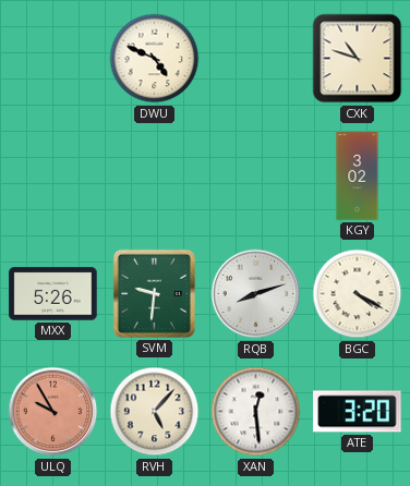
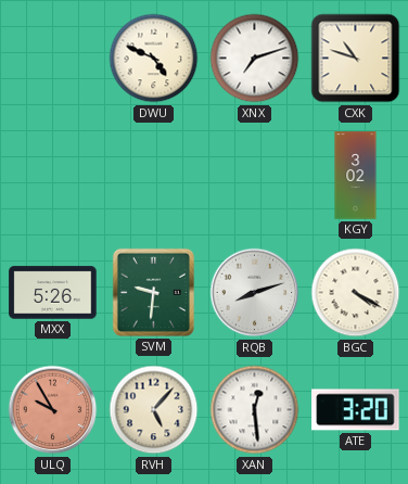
XNX: none -> 7:12
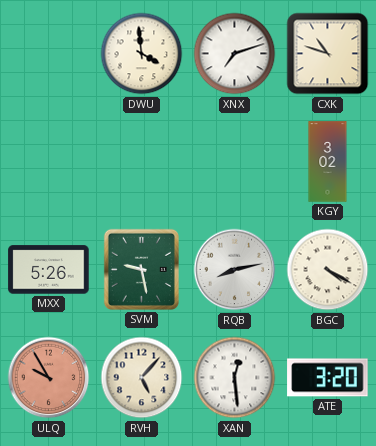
DWU: 4:49 -> 3:59
SVM: 9:31 -> 9:28
RQB: 8:12 -> 8:13
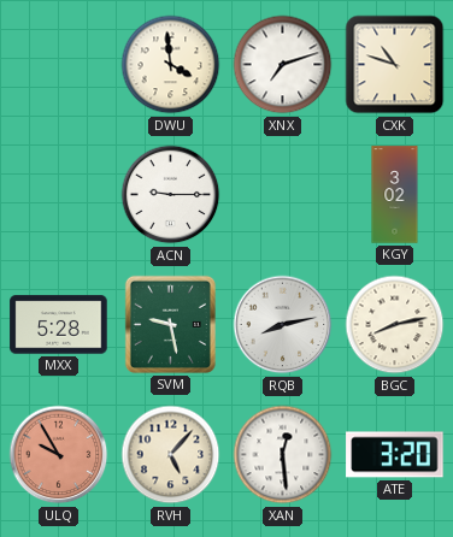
ACN: none -> 9:15
MXX: 5:26 -> 5:28
BGC: 4:20 -> 8:13
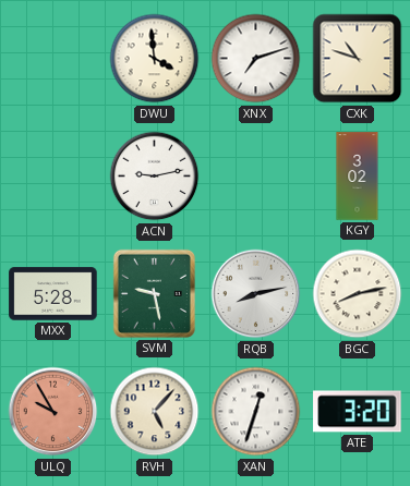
ACN: 9:15 -> 9:13
XAN: 12:29 -> 12:33
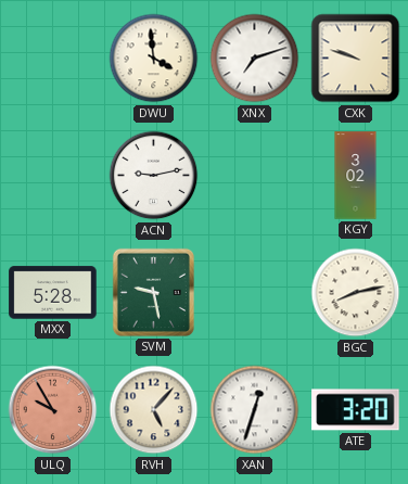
CXK: 10:48 -> 9:48
RQB: 8:13 -> none
